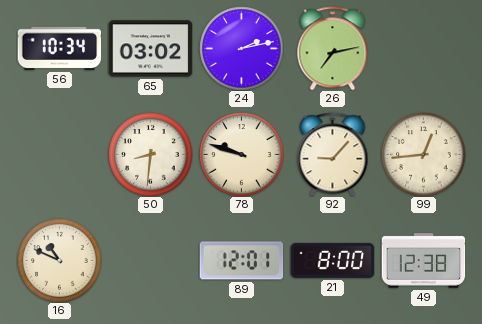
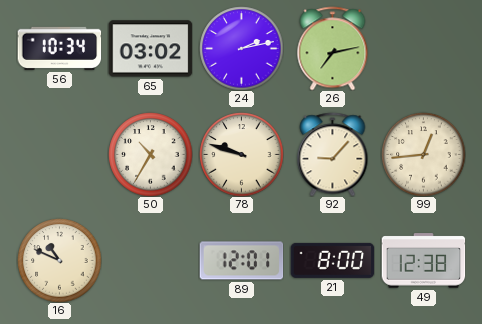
50: 8:31 -> 10:35
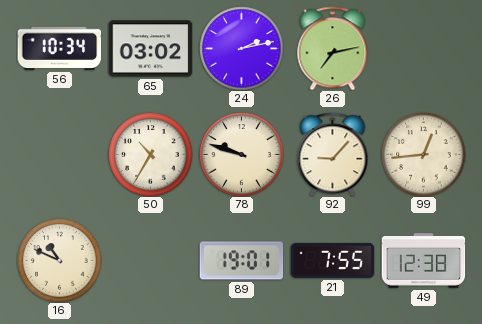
89: 12:01 -> 19:01
21: 8:00 -> 7:55
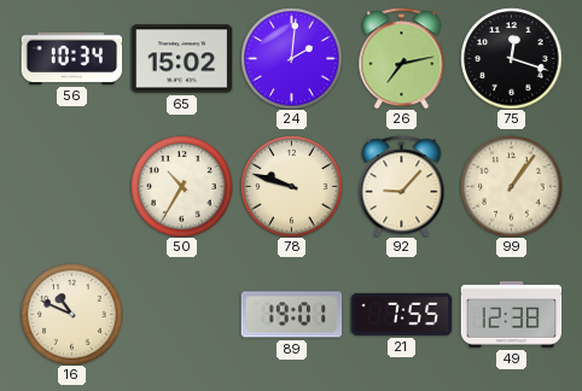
65: 03:02 -> 15:02
24: 2:13 -> 2:01
75: none -> 12:18
99: 12:44 -> 1:06
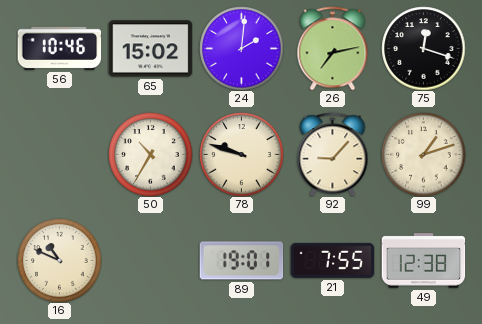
56: 10:34 -> 10:46
99: 1:06 -> 1:12
